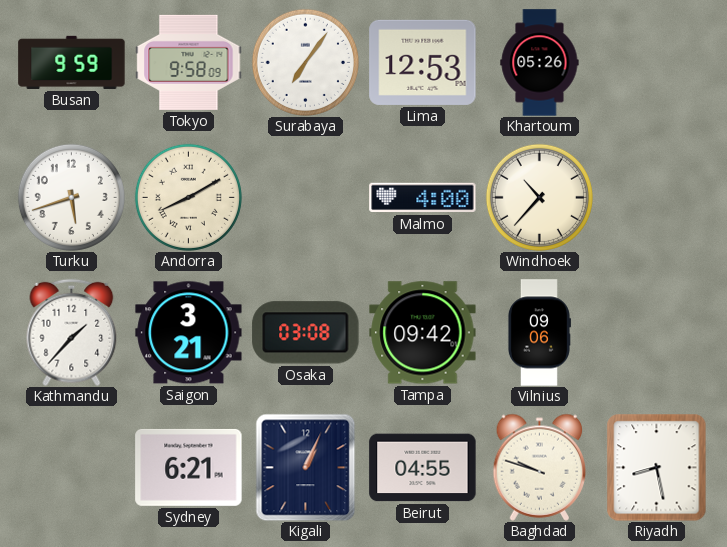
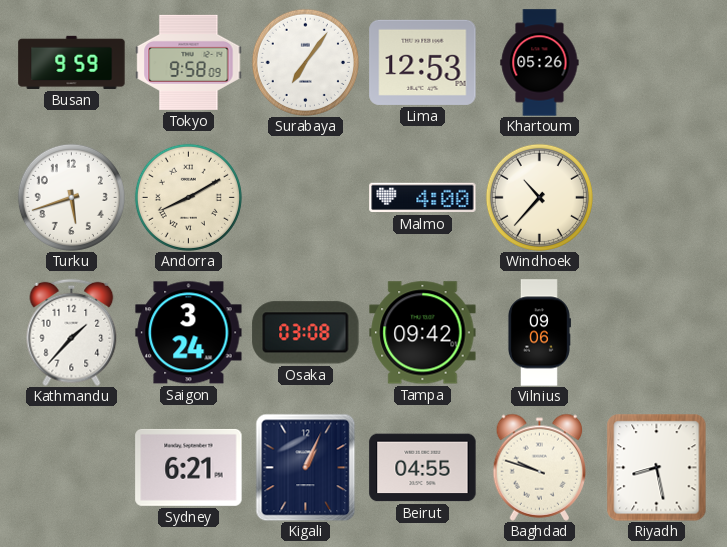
Saigon: 3:21 -> 3:24
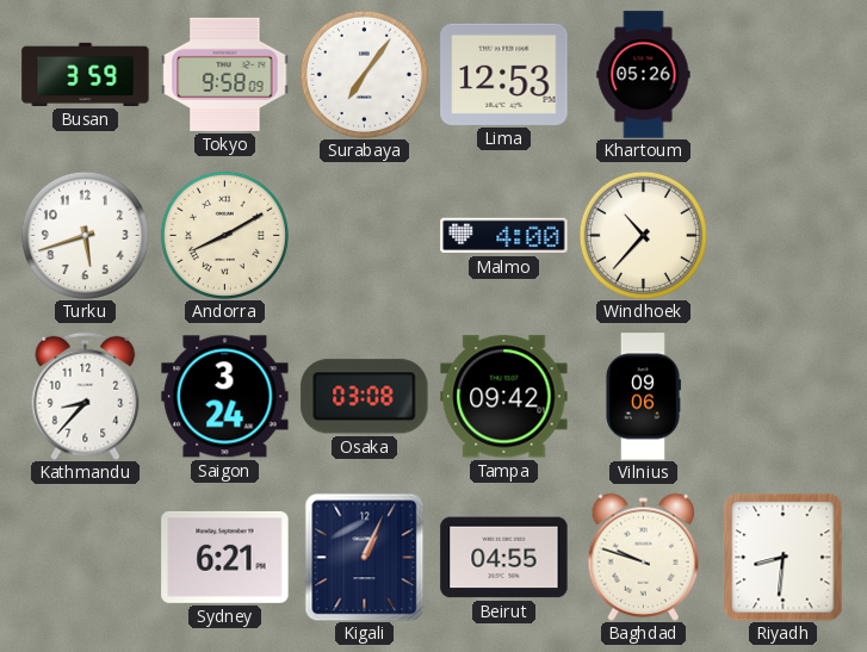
Busan: 9:59 -> 3:59
Kathmandu: 1:37 -> 8:37
Riyadh: 8:28 -> 8:31
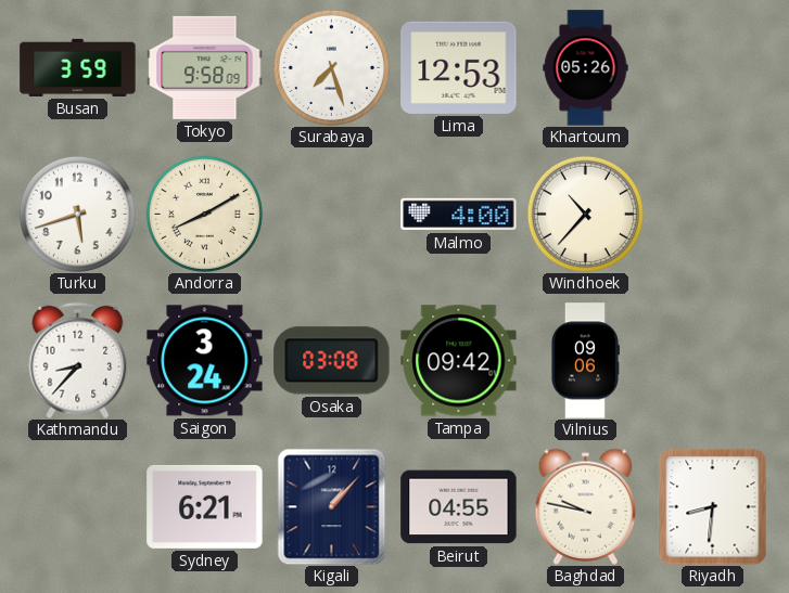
Surabaya: 7:06 -> 7:27
Kigali: 1:04 -> 1:07
Baghdad: 9:48 -> 9:47
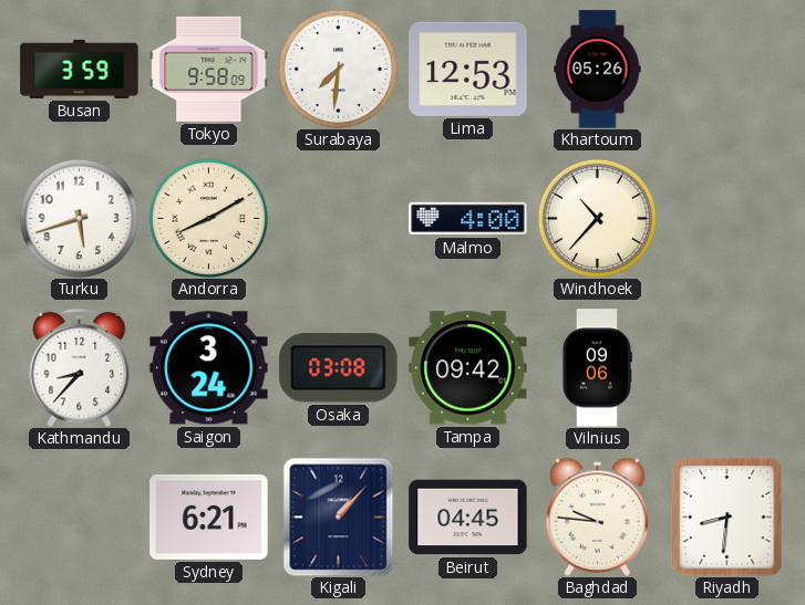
Surabaya: 7:27 -> 7:31
Beirut: 04:55 -> 04:45
Baghdad: 9:47 -> 9:46
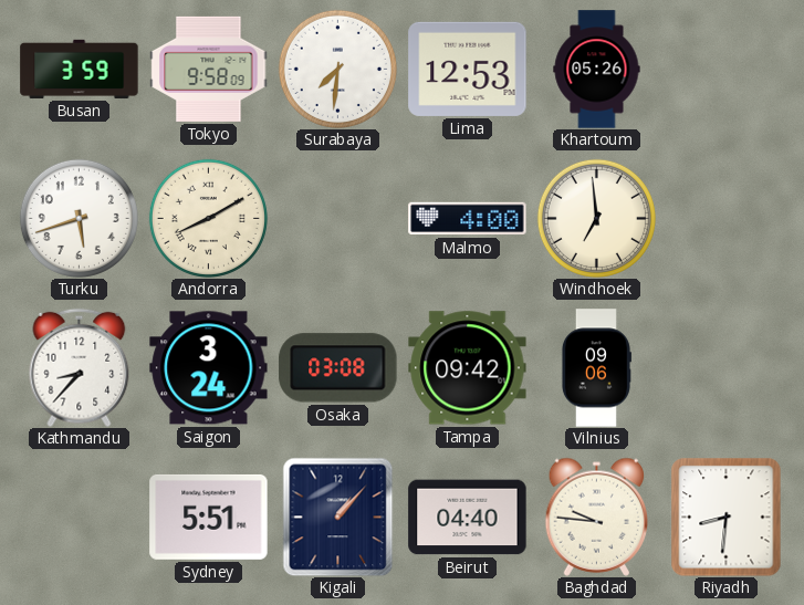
Windhoek: 10:37 -> 6:59
Sydney: 6:21 -> 5:51
Beirut: 04:45 -> 04:40
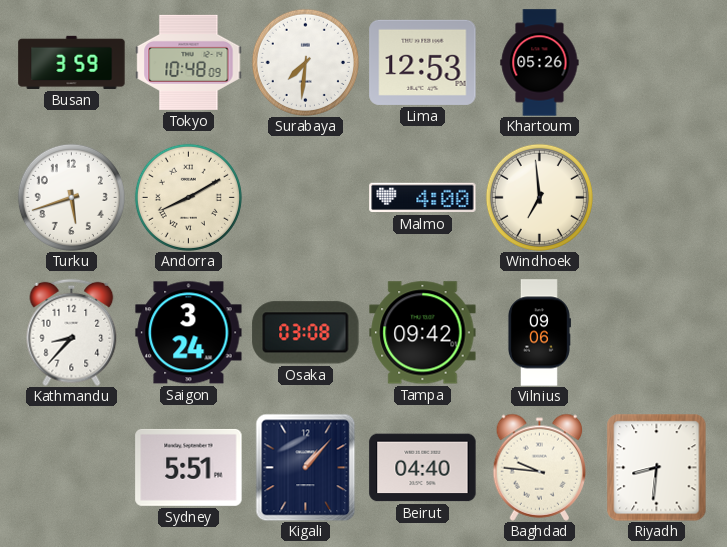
Tokyo: 9:58 -> 10:48
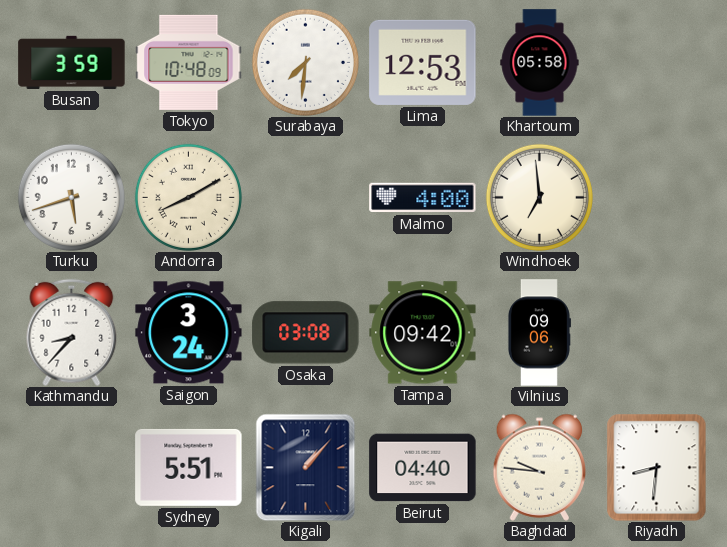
Khartoum: 05:26 -> 05:58
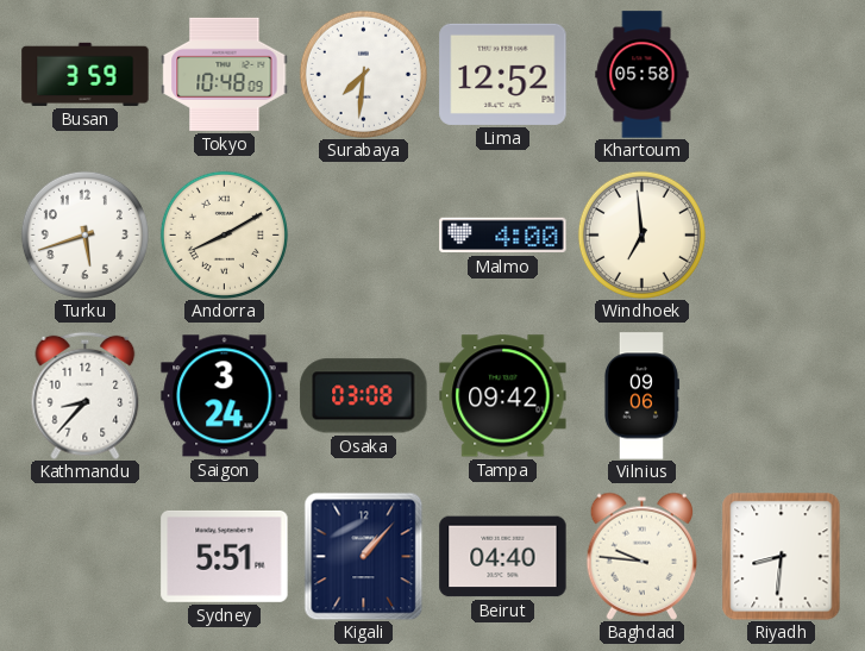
Lima: 12:53 -> 12:52
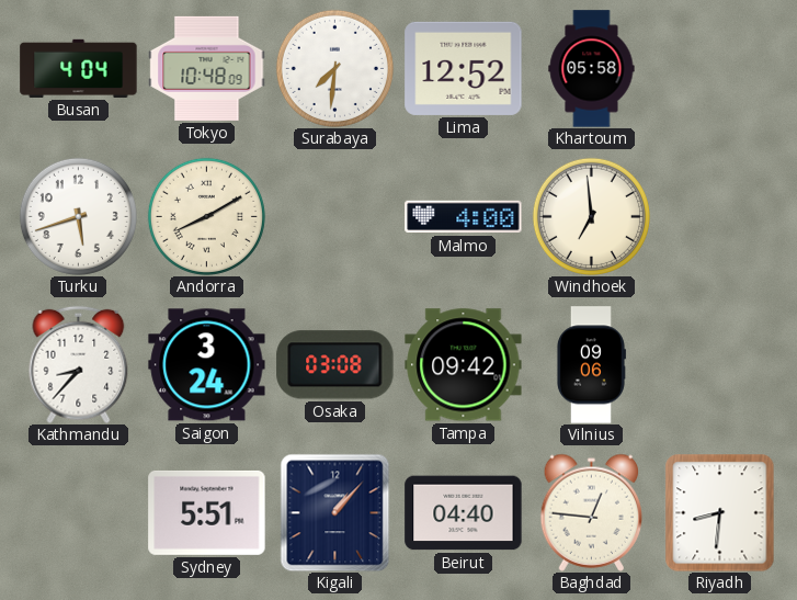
Busan: 3:59 -> 4:04
Baghdad: 9:46 -> 12:46
